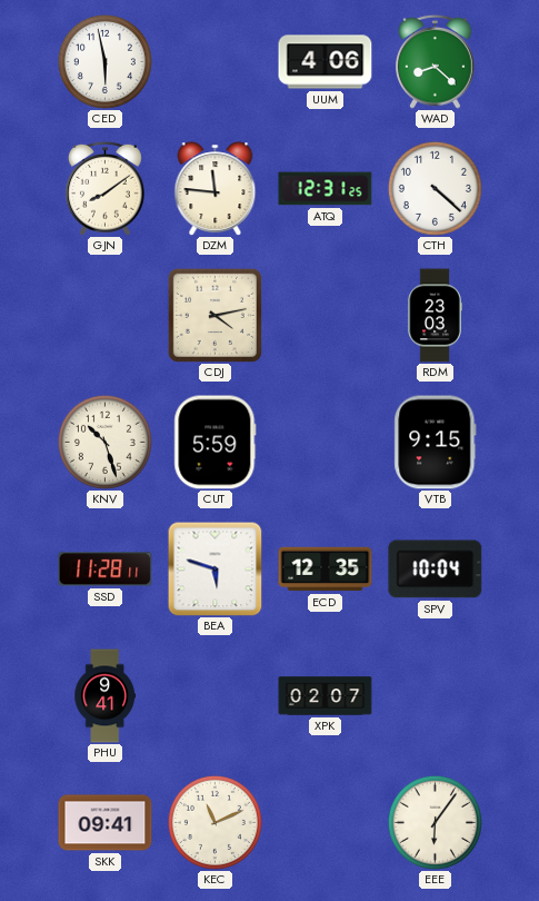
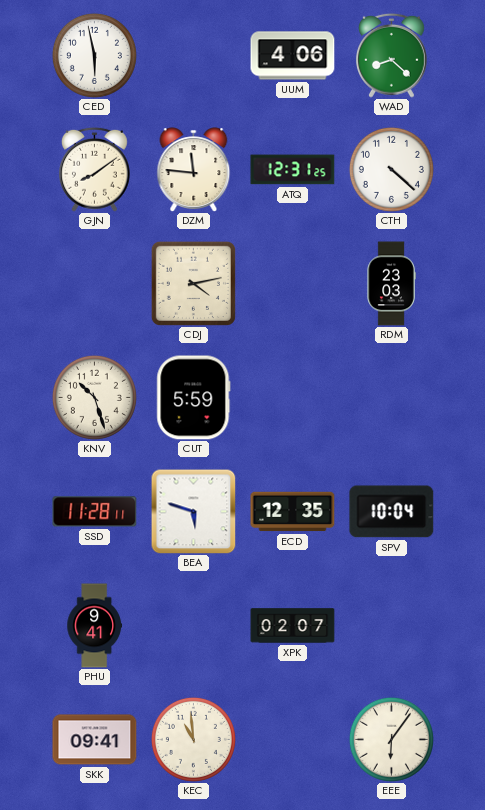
VTB: 9:15 -> none
KEC: 11:11 -> 10:59
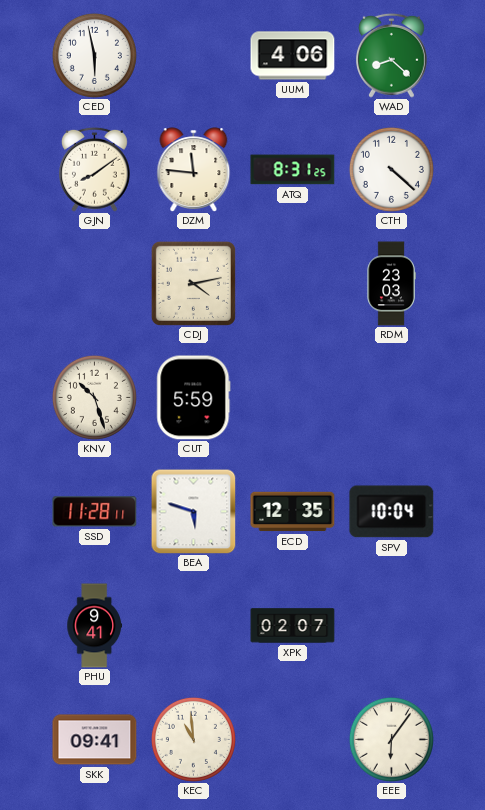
ATQ: 12:31 -> 8:31
